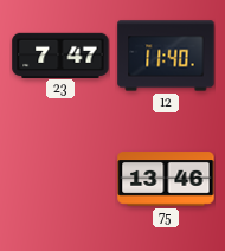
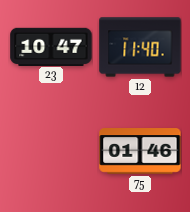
23: 7:47 -> 10:47
75: 13:46 -> 01:46
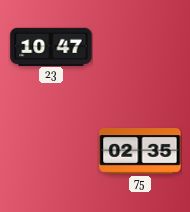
12: 11:40 -> none
75: 01:46 -> 02:35
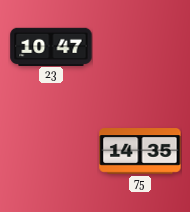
75: 02:35 -> 14:35
